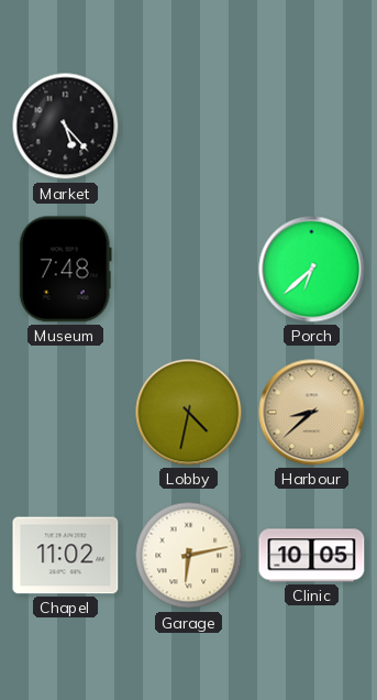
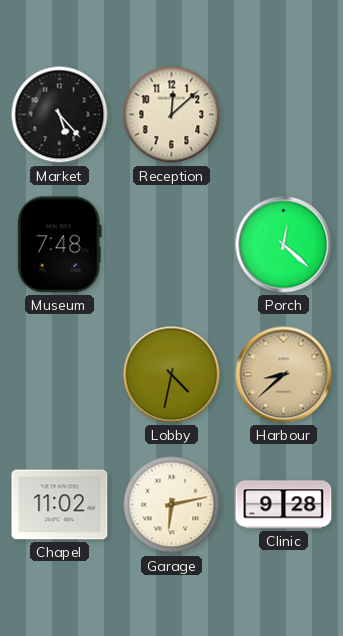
Reception: none -> 12:08
Porch: 6:38 -> 12:22
Clinic: 10:05 -> 9:28
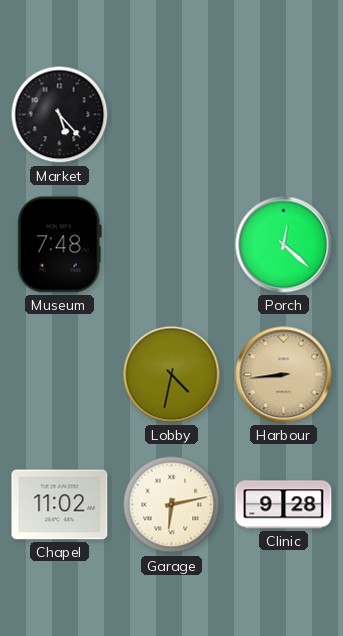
Reception: 12:08 -> none
Harbour: 8:38 -> 8:44
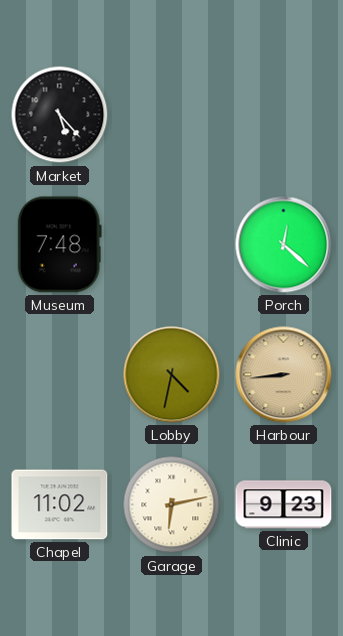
Clinic: 9:28 -> 9:23
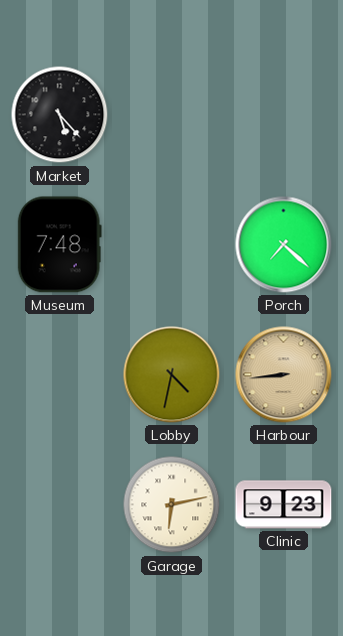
Porch: 12:22 -> 7:22
Chapel: 11:02 -> none
